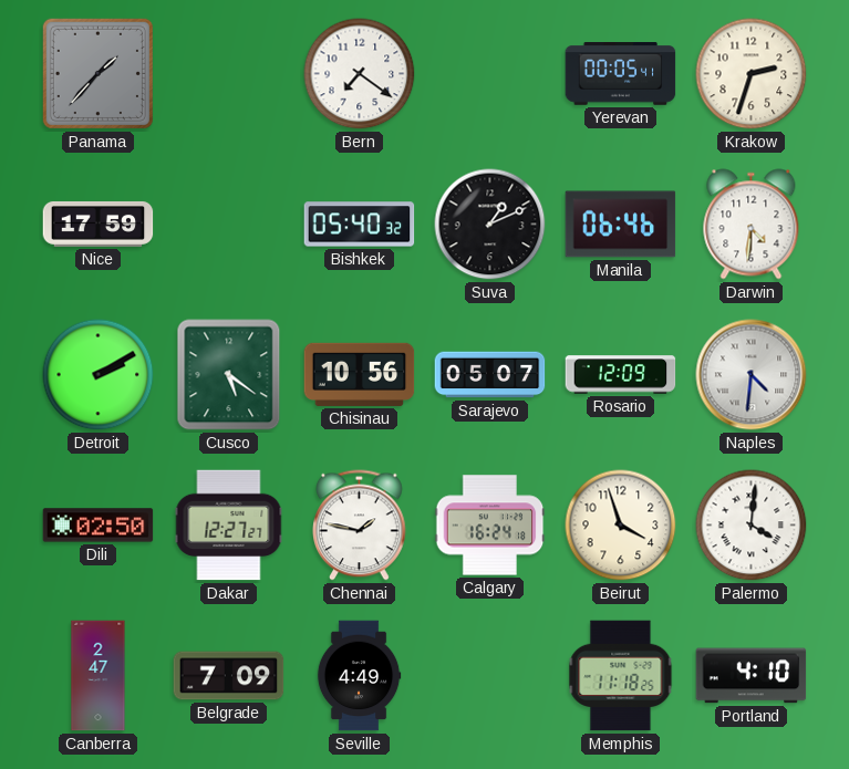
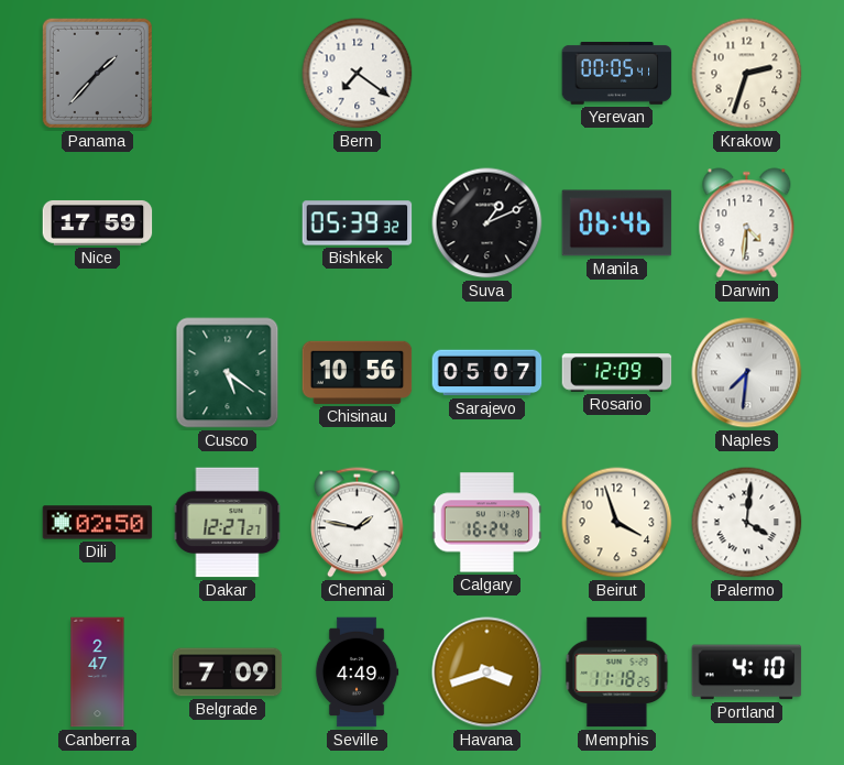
Bishkek: 05:40 -> 05:39
Detroit: 2:10 -> none
Naples: 4:31 -> 7:31
Havana: none -> 3:42
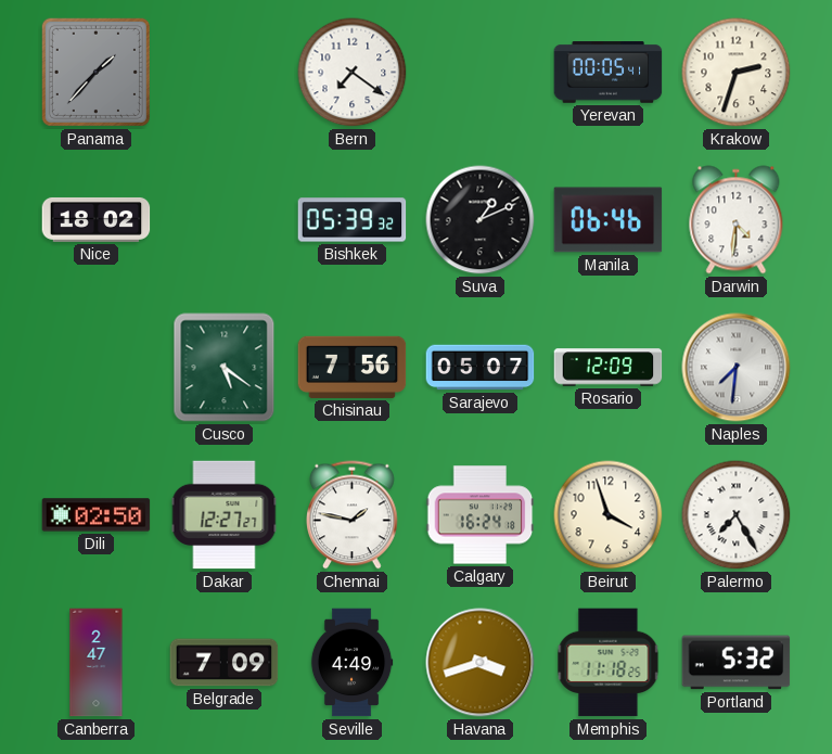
Nice: 17:59 -> 18:02
Chisinau: 10:56 -> 7:56
Palermo: 4:01 -> 7:25
Portland: 4:10 -> 5:32
